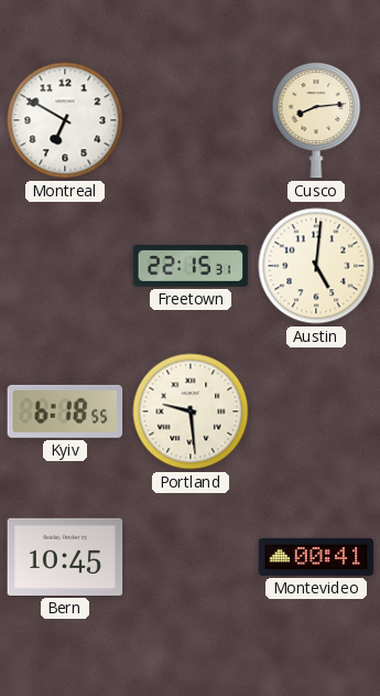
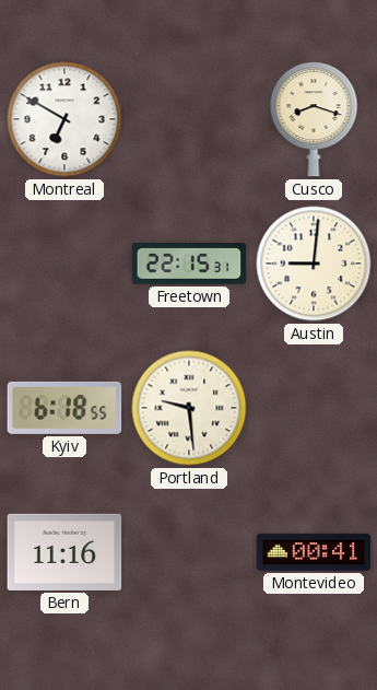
Cusco: 8:14 -> 8:18
Austin: 5:01 -> 9:01
Bern: 10:45 -> 11:16
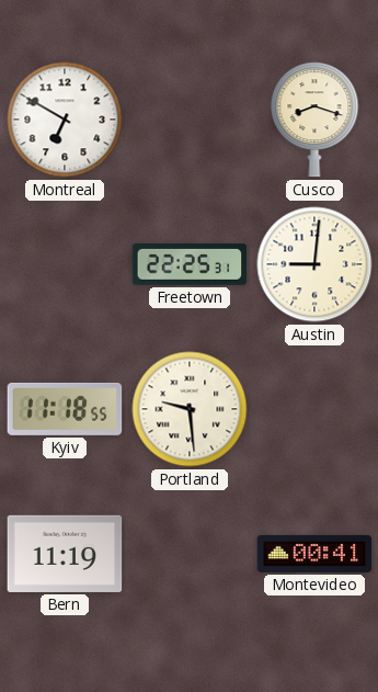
Freetown: 22:15 -> 22:25
Kyiv: 6:18 -> 11:18
Bern: 11:16 -> 11:19
